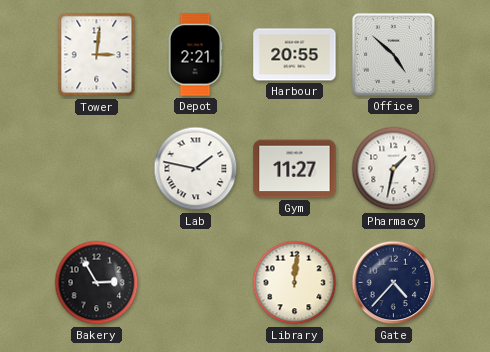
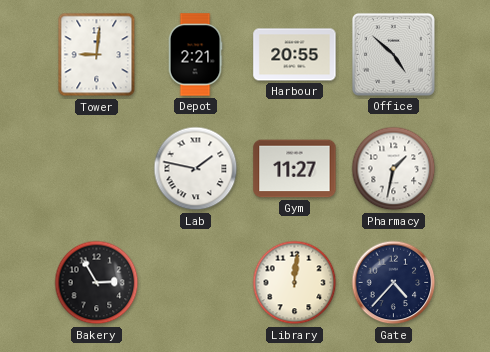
Tower: 3:01 -> 9:01
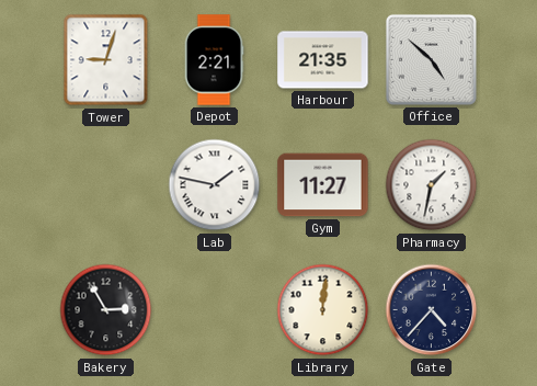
Tower: 9:01 -> 9:03
Harbour: 20:55 -> 21:35
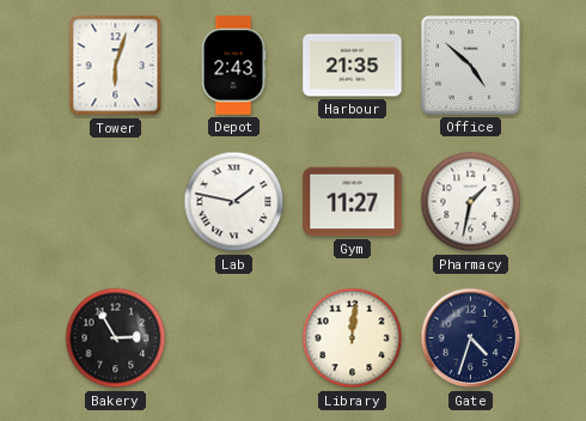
Tower: 9:03 -> 6:03
Depot: 2:21 -> 2:43
Gate: 4:37 -> 4:33
